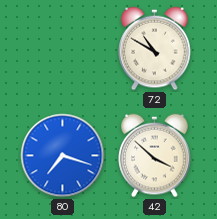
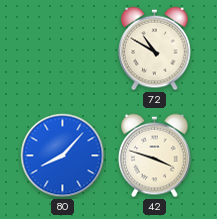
80: 7:18 -> 8:07
42: 3:52 -> 3:48
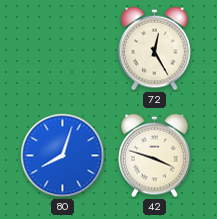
72: 10:50 -> 12:25
80: 8:07 -> 8:03
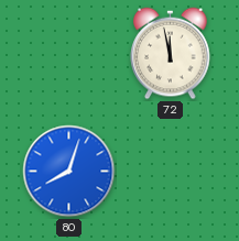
72: 12:25 -> 11:58
42: 3:48 -> none
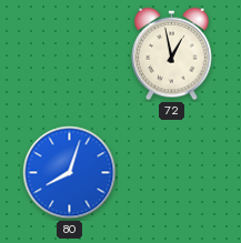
72: 11:58 -> 12:58
